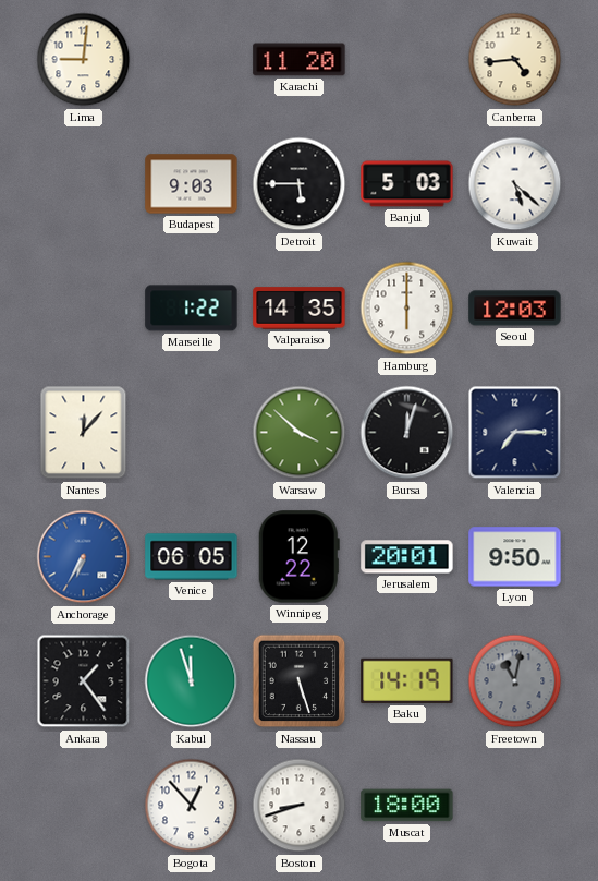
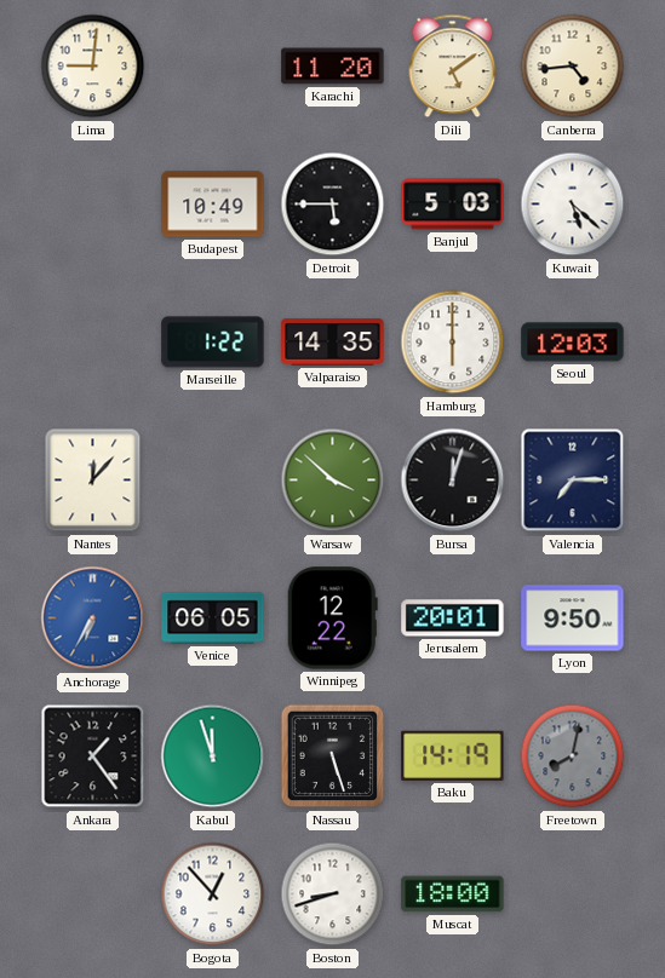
Dili: none -> 5:09
Budapest: 9:03 -> 10:49
Freetown: 11:02 -> 8:02
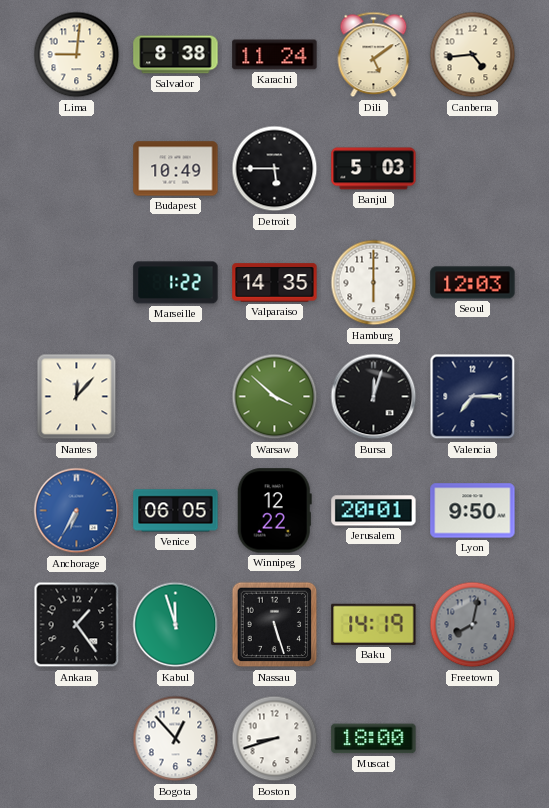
Salvador: none -> 8:38
Karachi: 11:20 -> 11:24
Kuwait: 5:22 -> none
